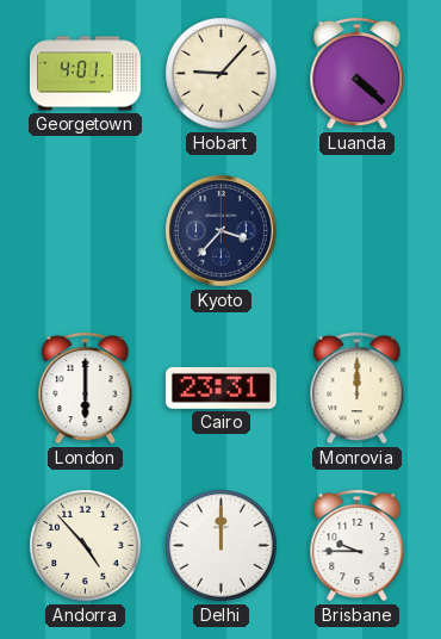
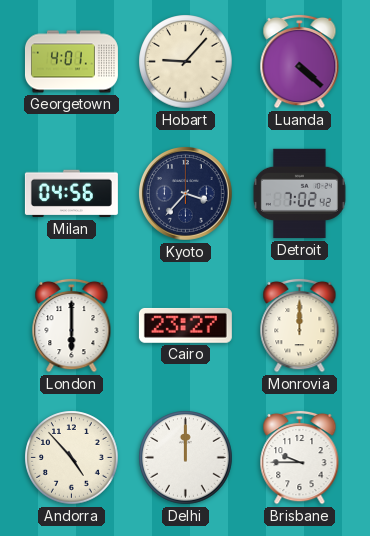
Milan: none -> 04:56
Detroit: none -> 7:02
Cairo: 23:31 -> 23:27
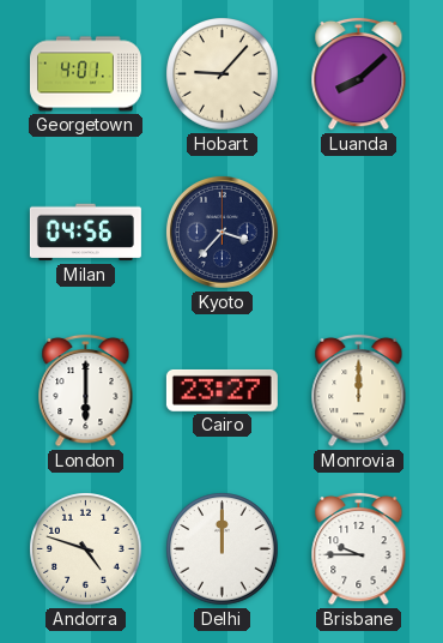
Luanda: 4:22 -> 8:08
Detroit: 7:02 -> none
Andorra: 4:53 -> 4:48
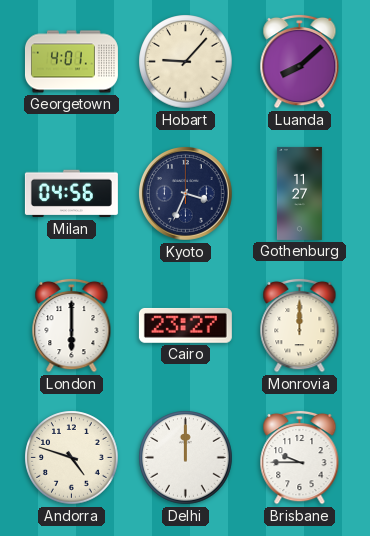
Kyoto: 3:37 -> 3:34
Gothenburg: none -> 11:27
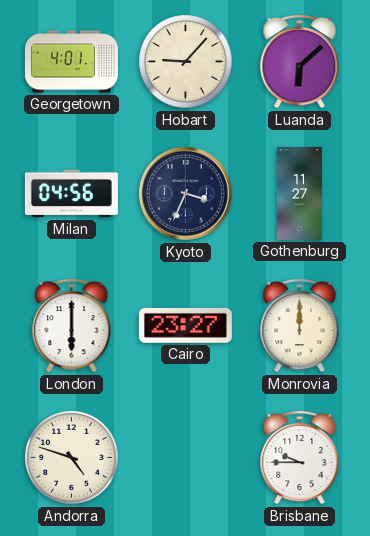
Luanda: 8:08 -> 6:08
Delhi: 12:00 -> none
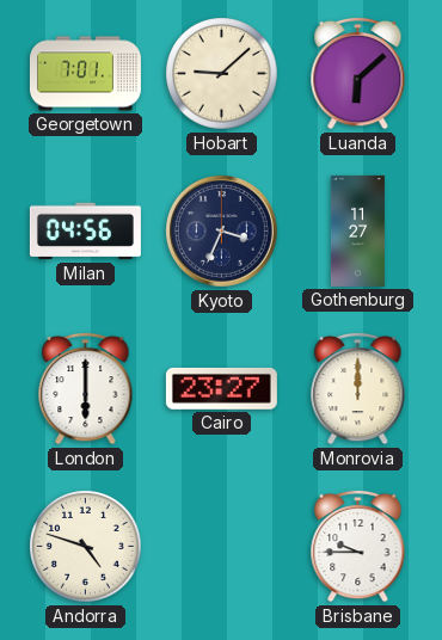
Georgetown: 4:01 -> 7:01
Hobart: 9:07 -> 9:08
